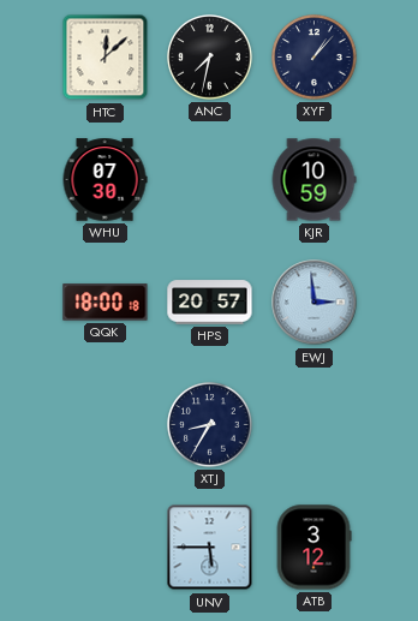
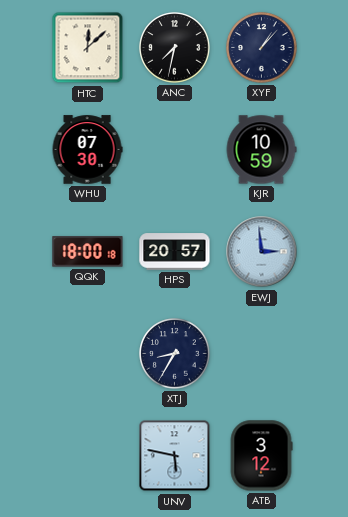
UNV: 5:45 -> 5:47
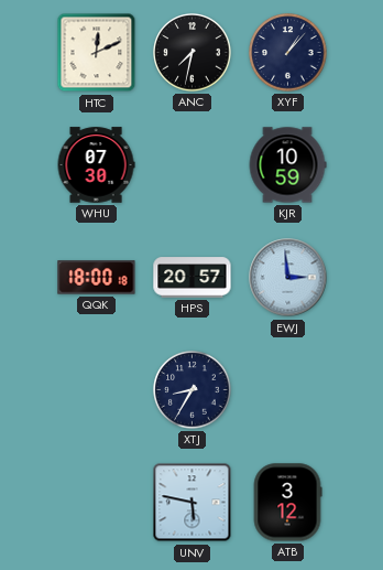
HTC: 12:08 -> 12:11
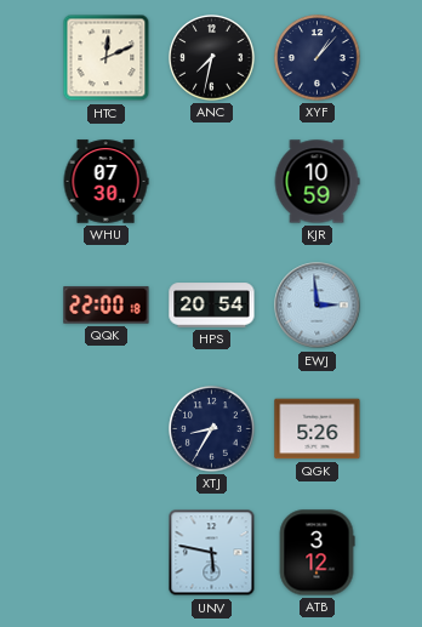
QQK: 18:00 -> 22:00
HPS: 20:57 -> 20:54
QGK: none -> 5:26
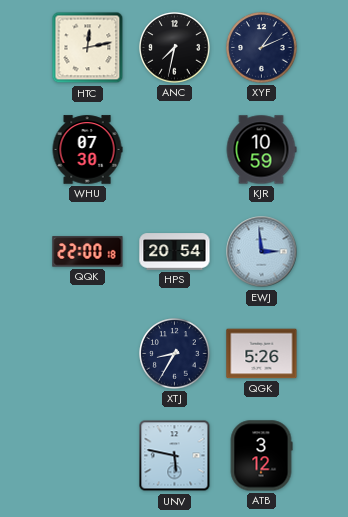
HTC: 12:11 -> 12:13
XYF: 1:07 -> 1:11
